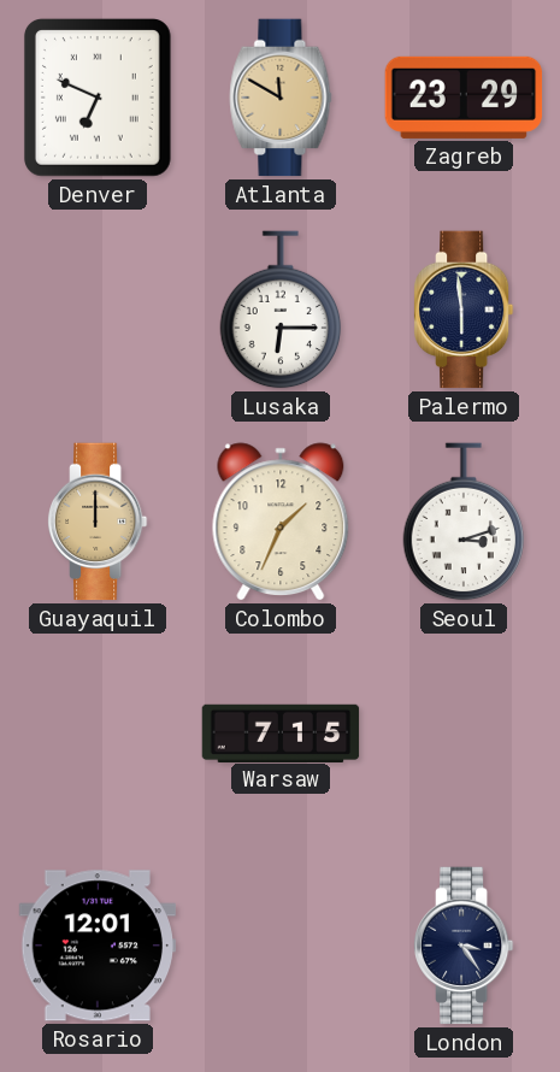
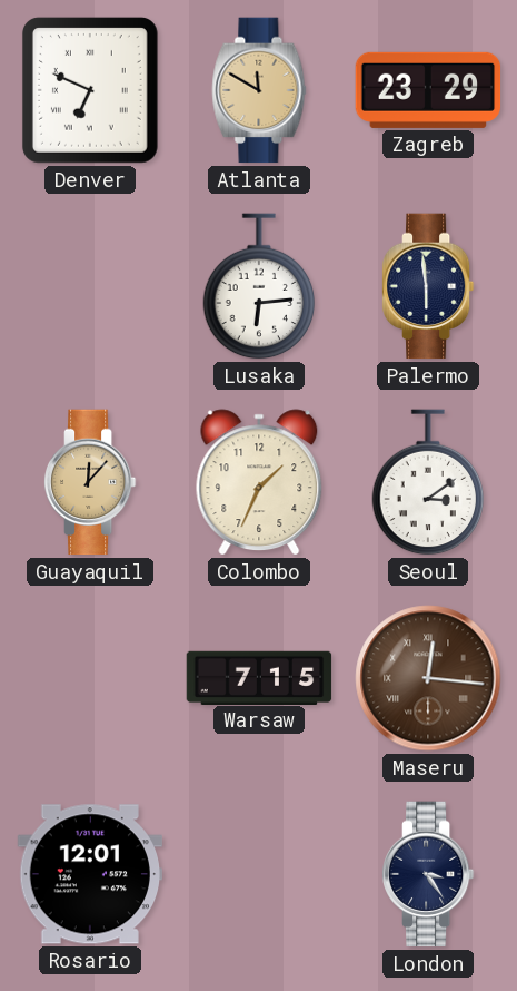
Lusaka: 6:15 -> 6:14
Guayaquil: 12:00 -> 12:07
Seoul: 3:12 -> 3:09
Maseru: none -> 12:16
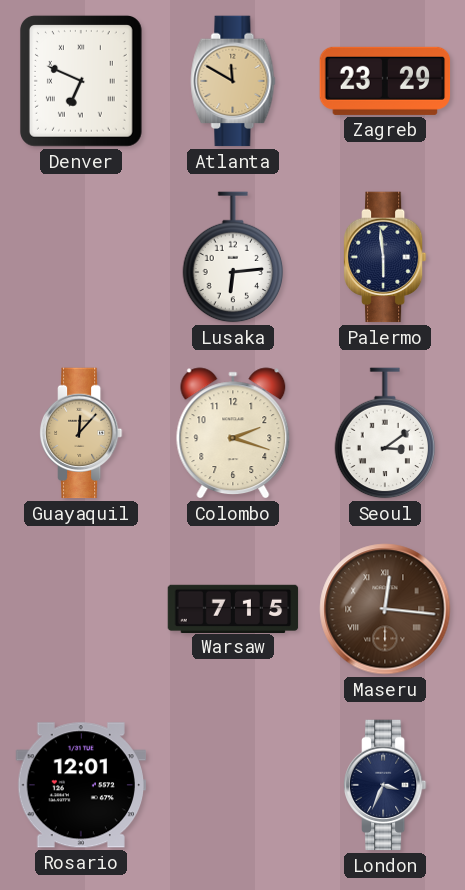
Colombo: 1:34 -> 2:18
London: 3:24 -> 3:34
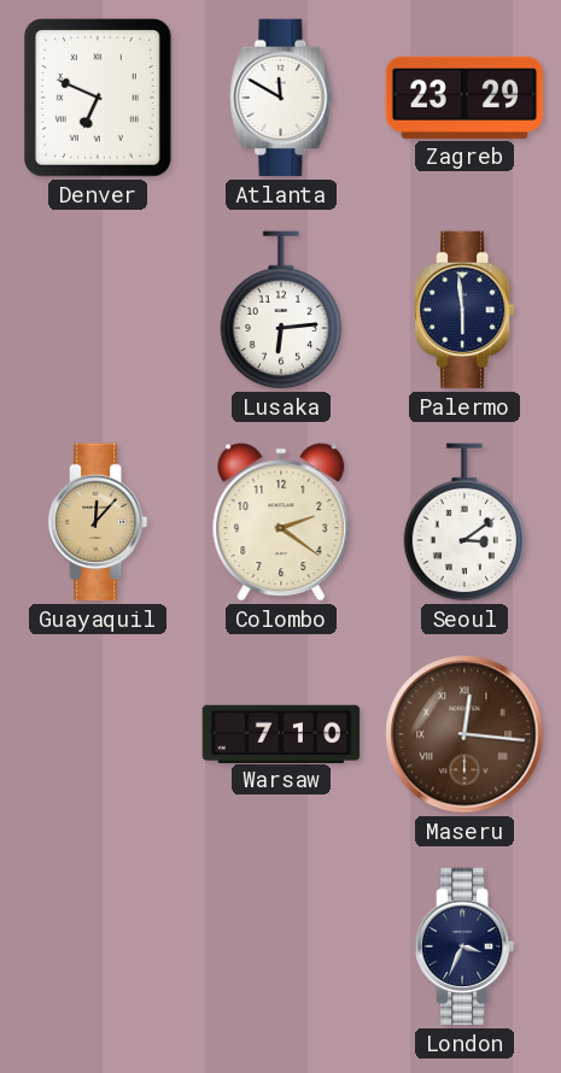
Atlanta dial: champagne -> white
Colombo: 2:18 -> 2:21
Warsaw: 7:15 -> 7:10
Rosario: 12:01 -> none
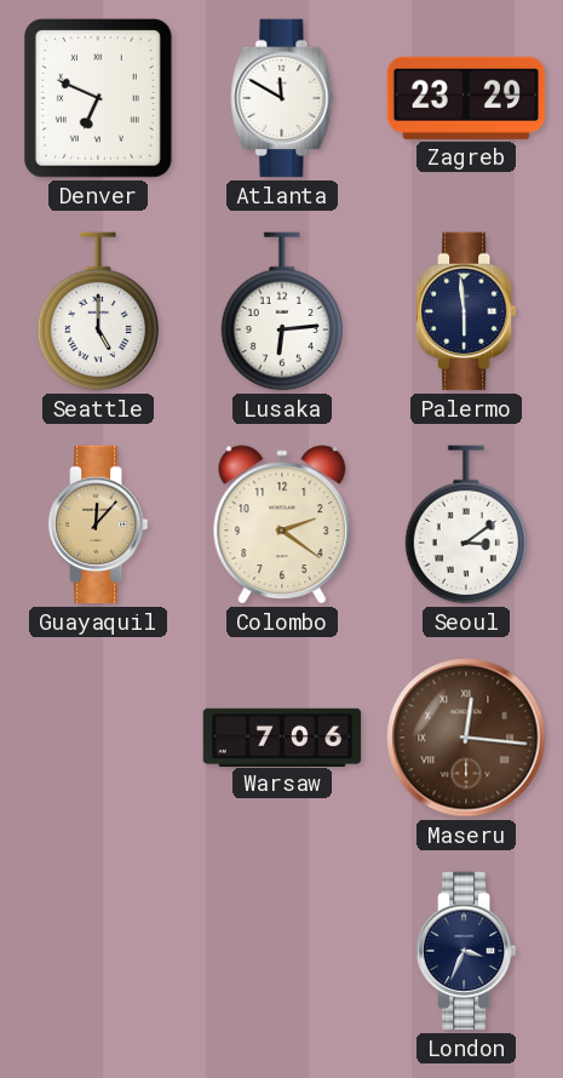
Seattle: none -> 5:00
Warsaw: 7:10 -> 7:06
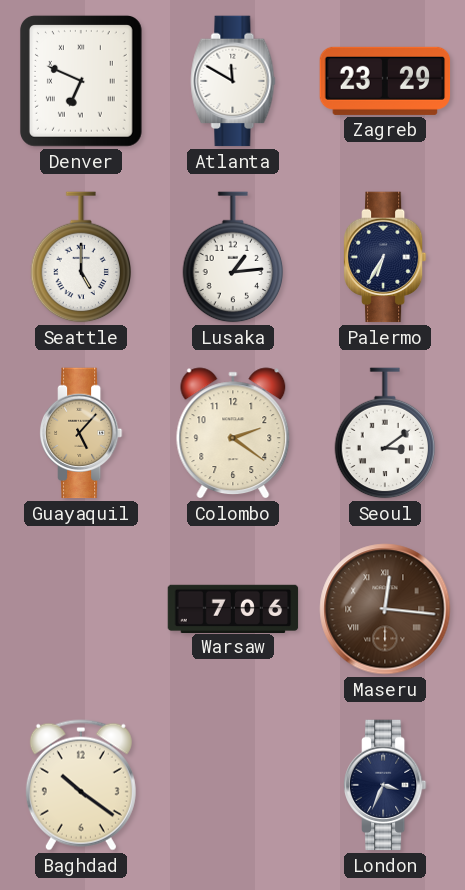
Lusaka: 6:14 -> 1:14
Palermo: 5:59 -> 6:35
Guayaquil: 12:07 -> 5:07
Baghdad: none -> 10:21
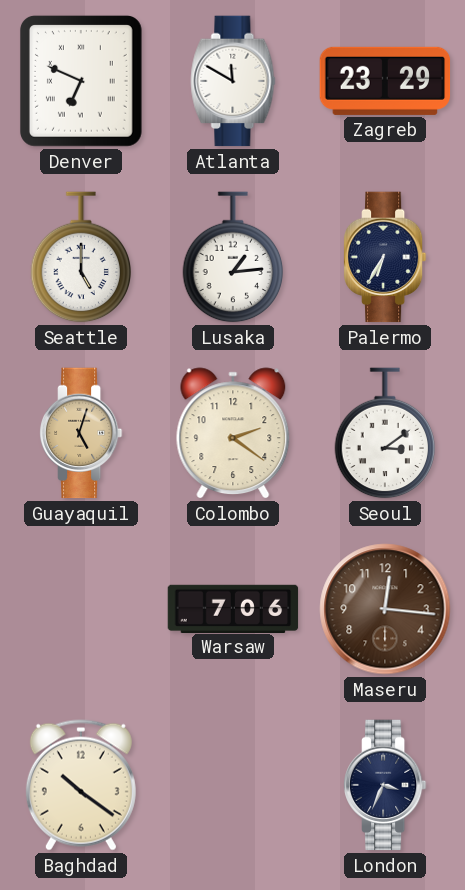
Guayaquil: 5:07 -> 5:03
Maseru numerals: Roman -> Arabic
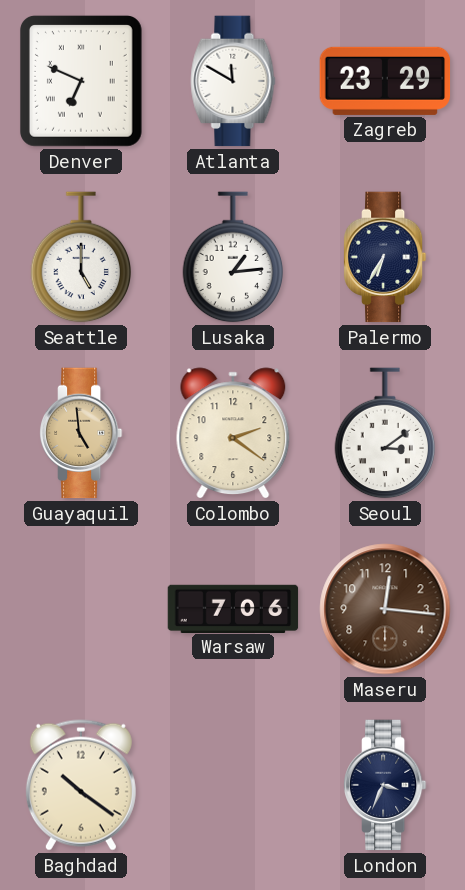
Guayaquil: 5:03 -> 4:59
